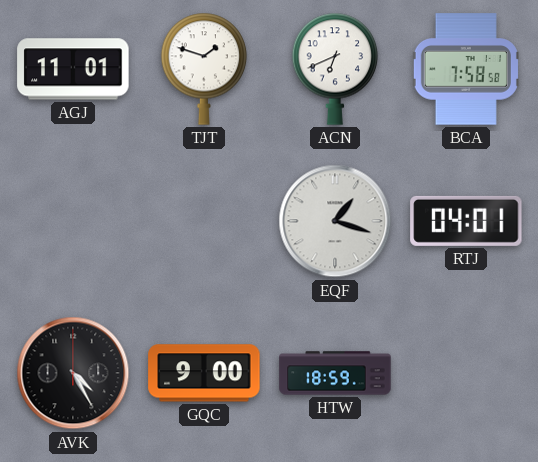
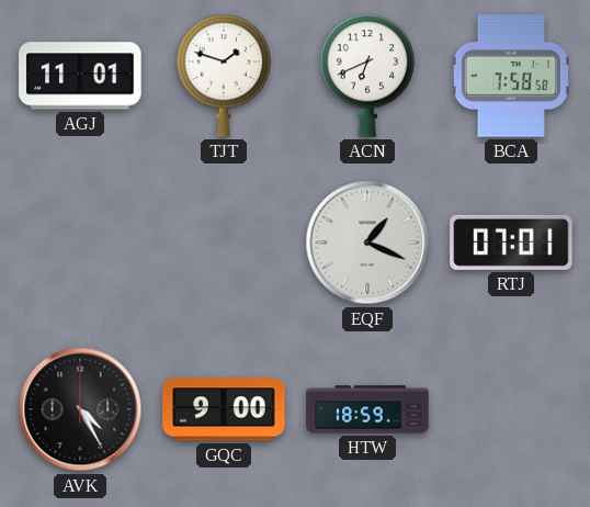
EQF: 1:18 -> 1:19
RTJ: 04:01 -> 07:01
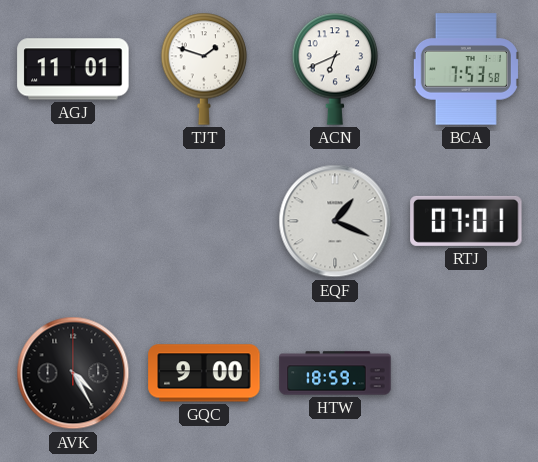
BCA: 7:58 -> 7:53
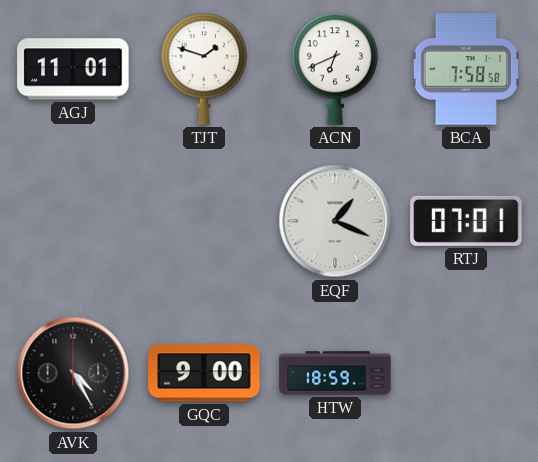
BCA: 7:53 -> 7:58
